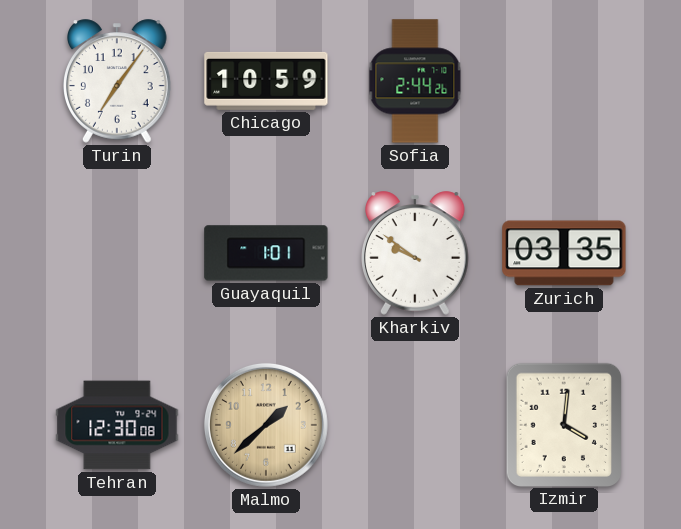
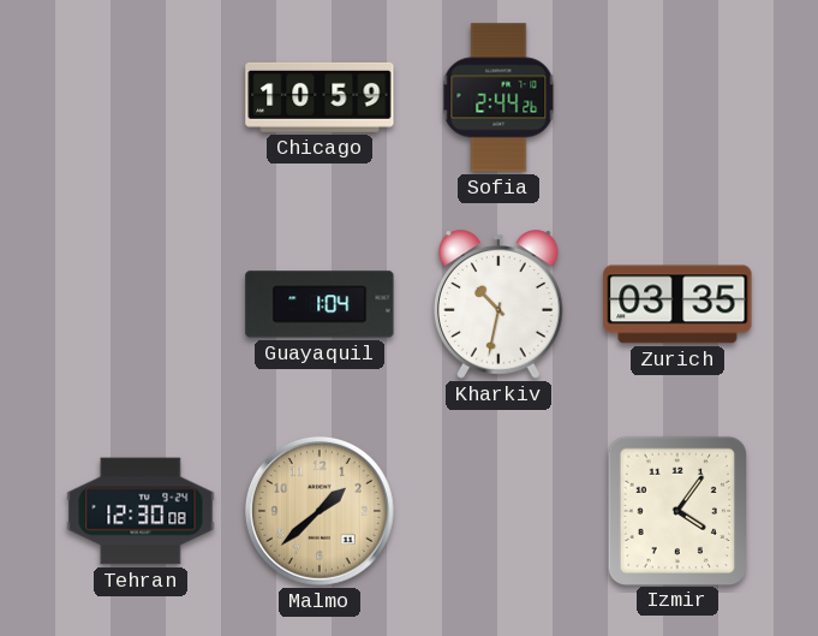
Turin: 7:06 -> none
Guayaquil: 1:01 -> 1:04
Kharkiv: 9:51 -> 10:32
Izmir: 4:01 -> 4:06
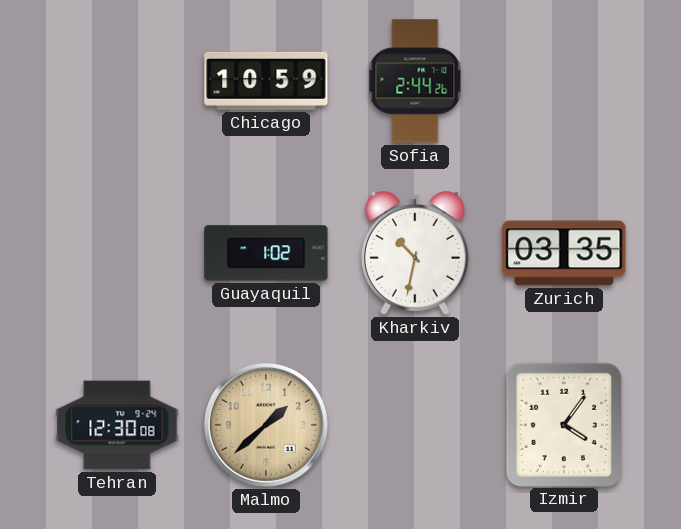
Guayaquil: 1:04 -> 1:02
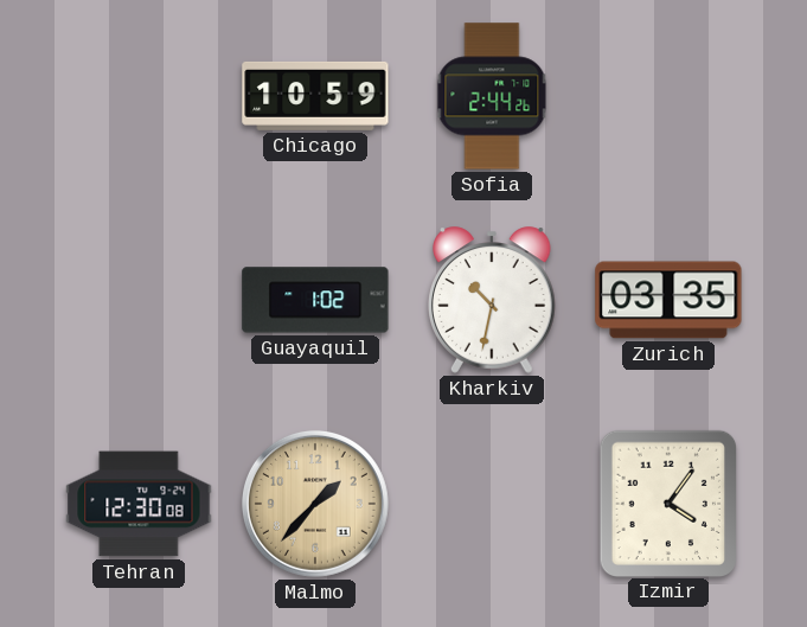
Malmo: 1:38 -> 1:37
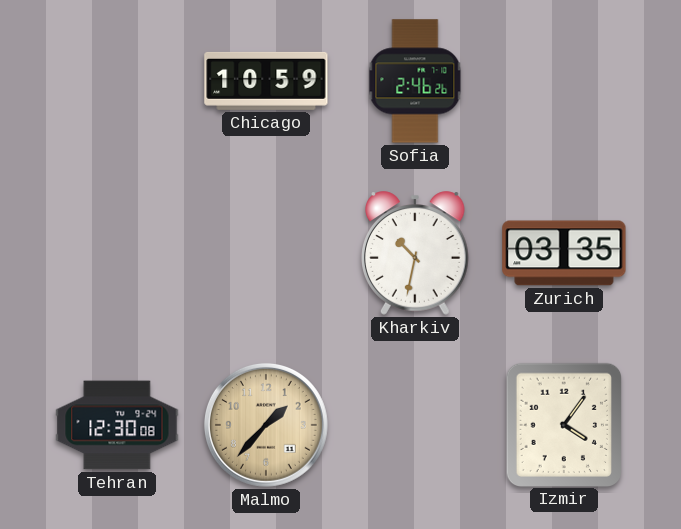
Sofia: 2:44 -> 2:46
Guayaquil: 1:02 -> none
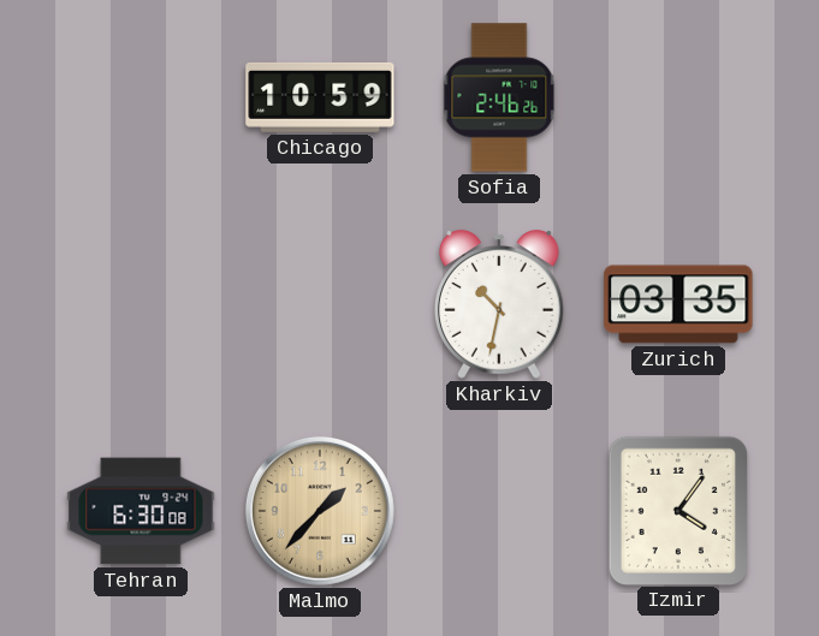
Tehran: 12:30 -> 6:30
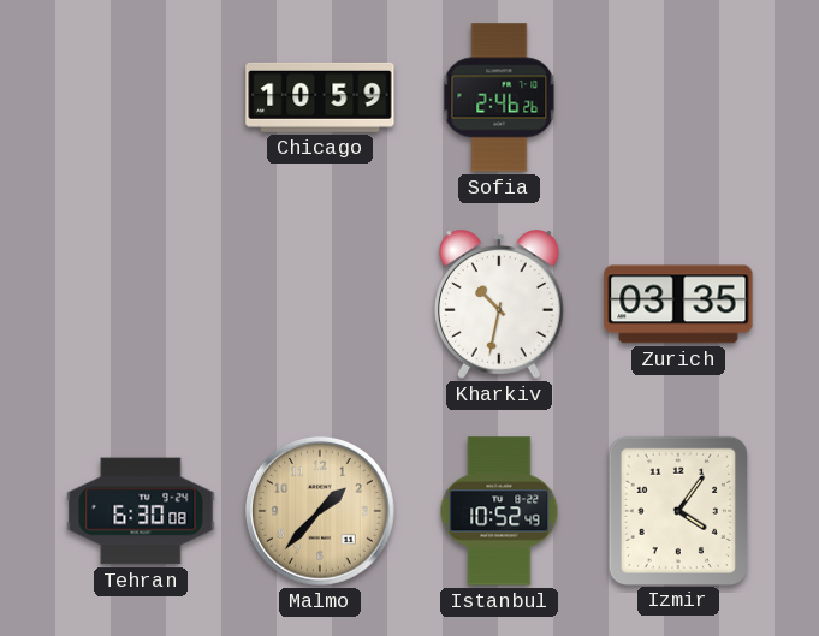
Istanbul: none -> 10:52
